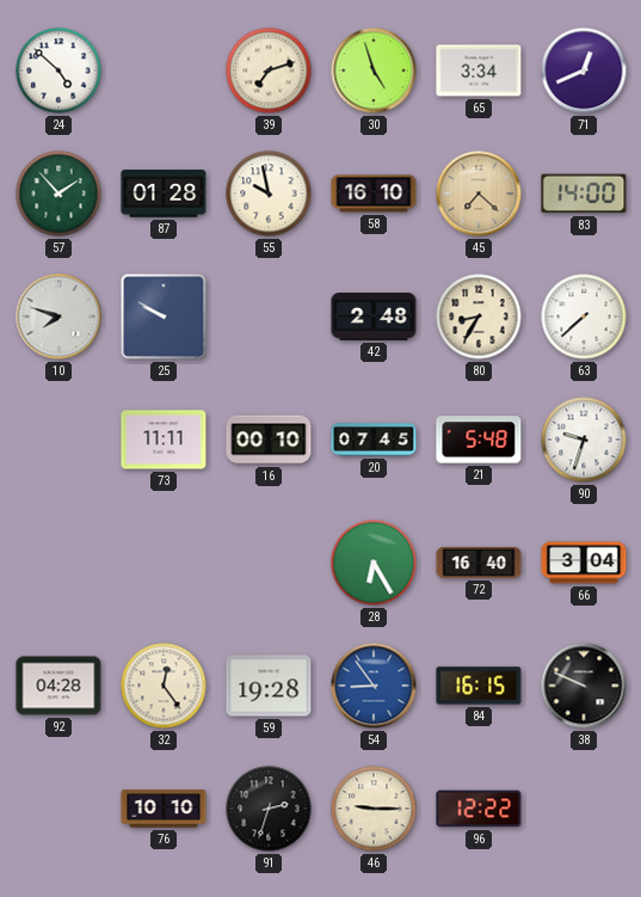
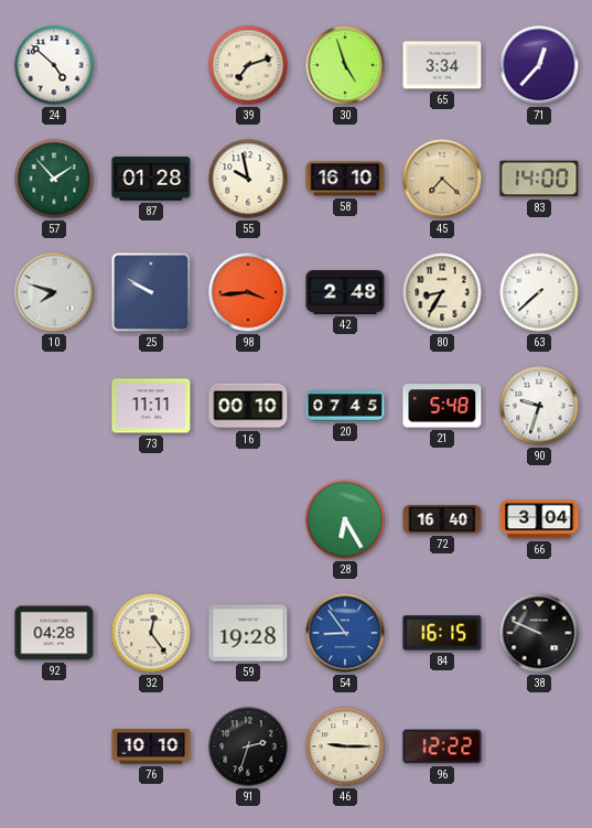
71: 12:41 -> 12:37
98: none -> 3:44
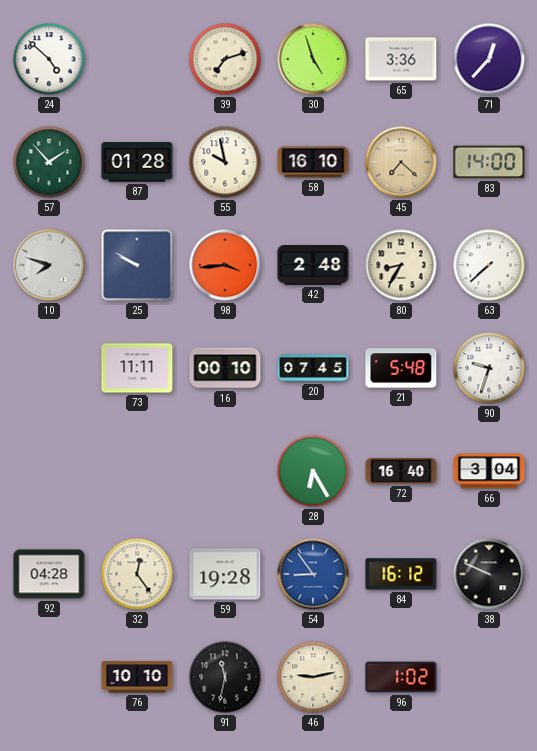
65: 3:34 -> 3:36
84: 16:15 -> 16:12
91: 2:33 -> 11:32
46: 9:15 -> 9:13
96: 12:22 -> 1:02
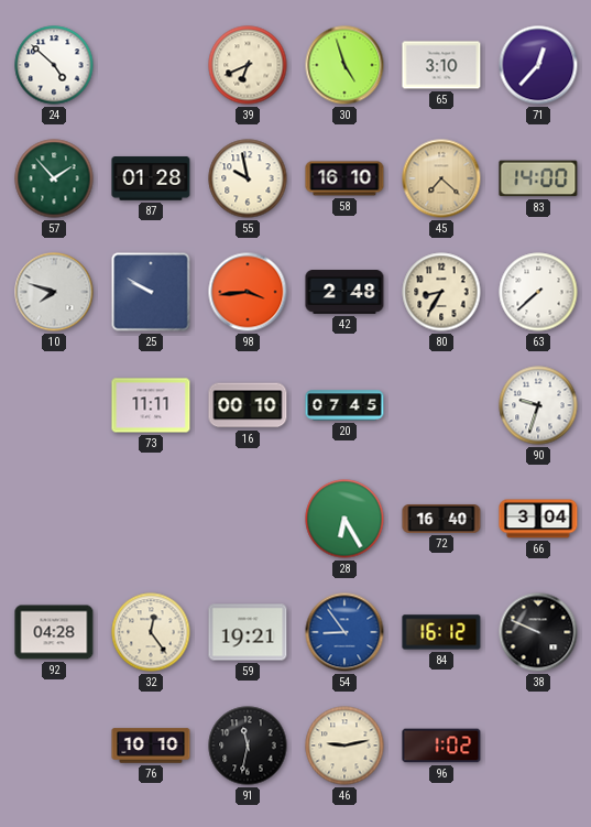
39: 7:12 -> 6:41
65: 3:36 -> 3:10
21: 5:48 -> none
59: 19:28 -> 19:21
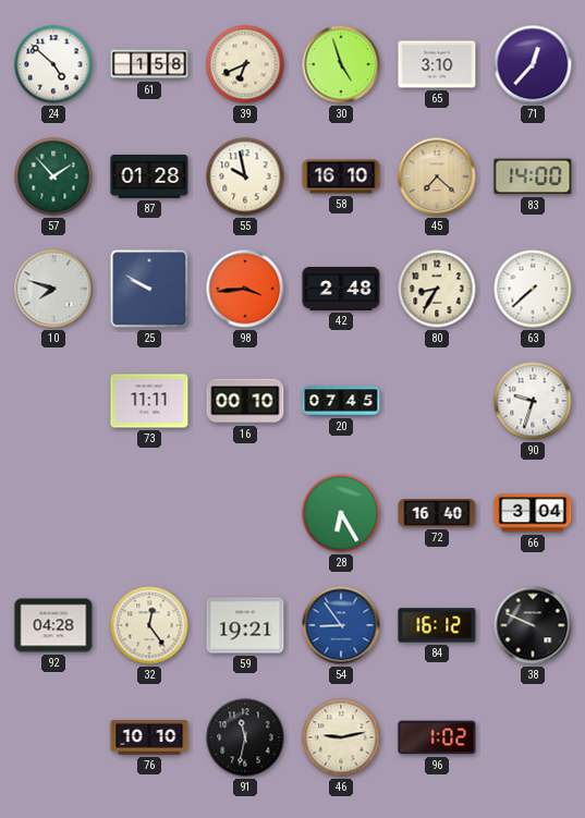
61: none -> 1:58
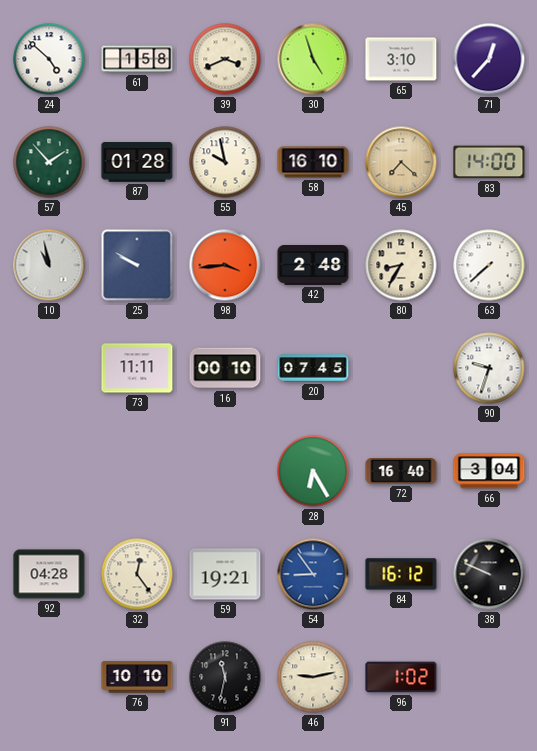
39: 6:41 -> 3:41
10: 7:48 -> 10:58
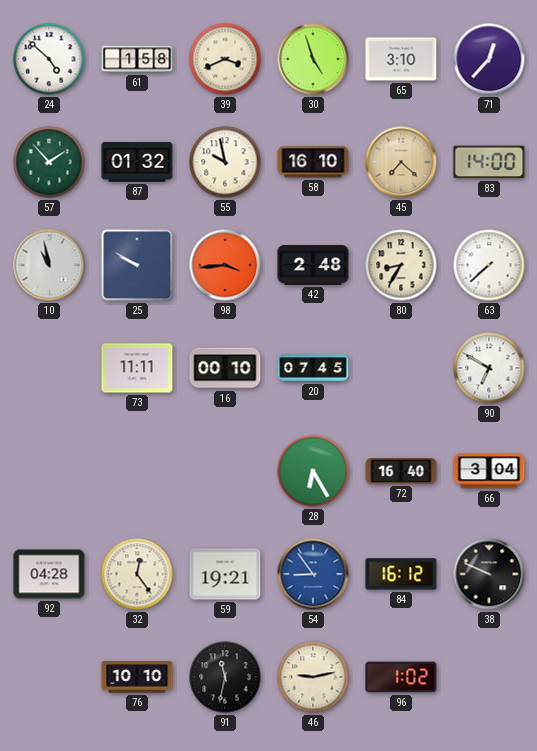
87: 01:28 -> 01:32
90: 9:33 -> 6:50
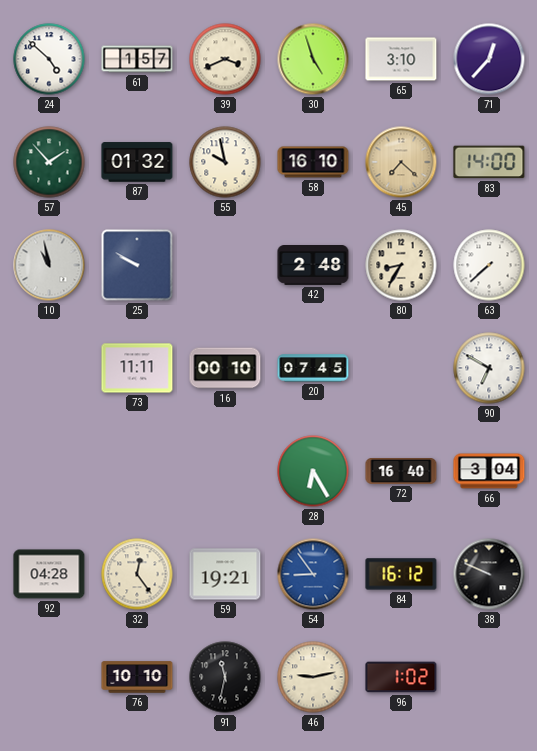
61: 1:58 -> 1:57
98: 3:44 -> none
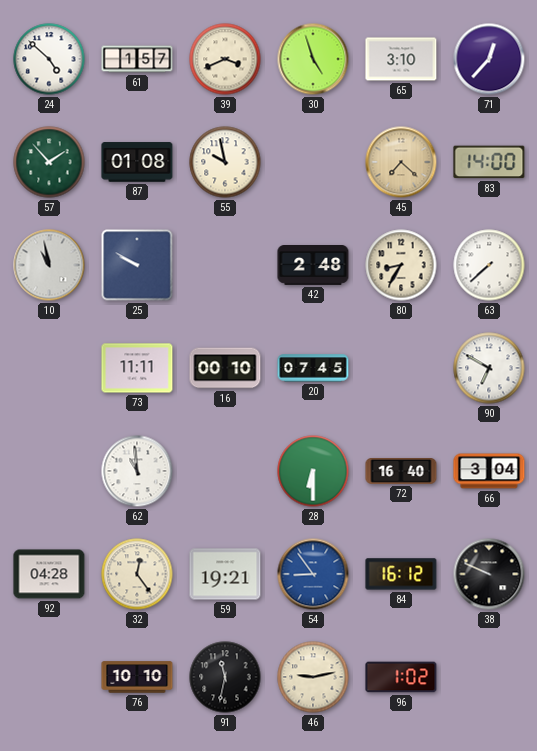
87: 01:32 -> 01:08
58: 16:10 -> none
62: none -> 10:59
28: 6:25 -> 6:30
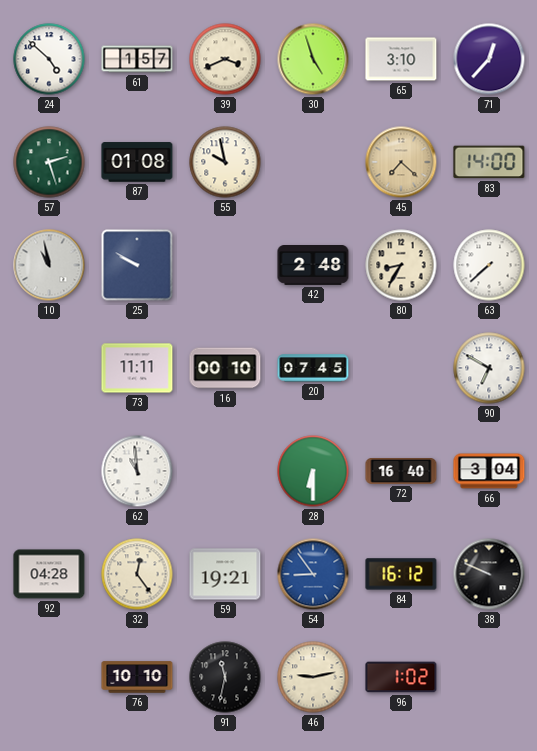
57: 1:53 -> 2:27
